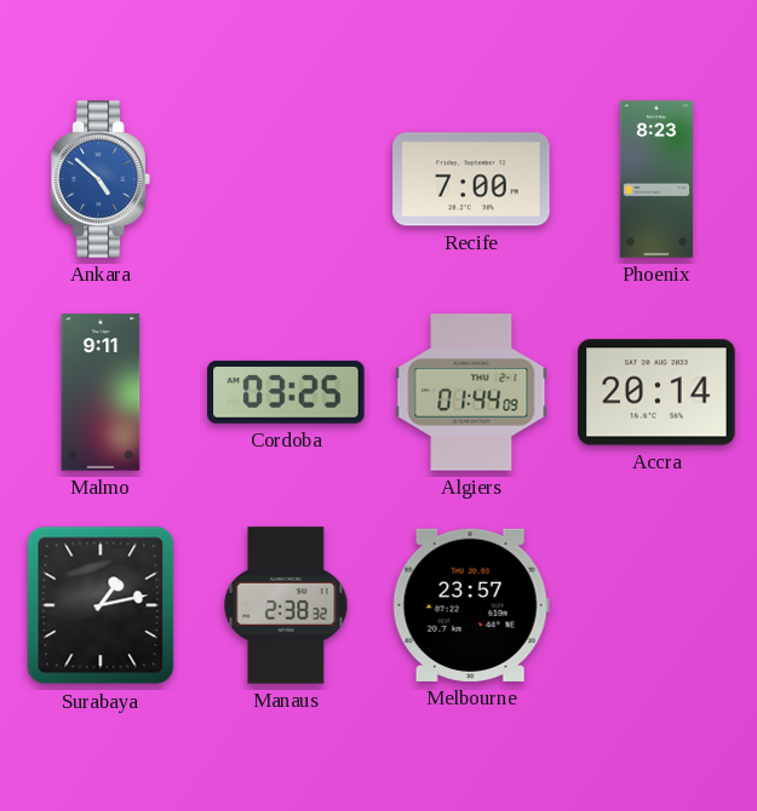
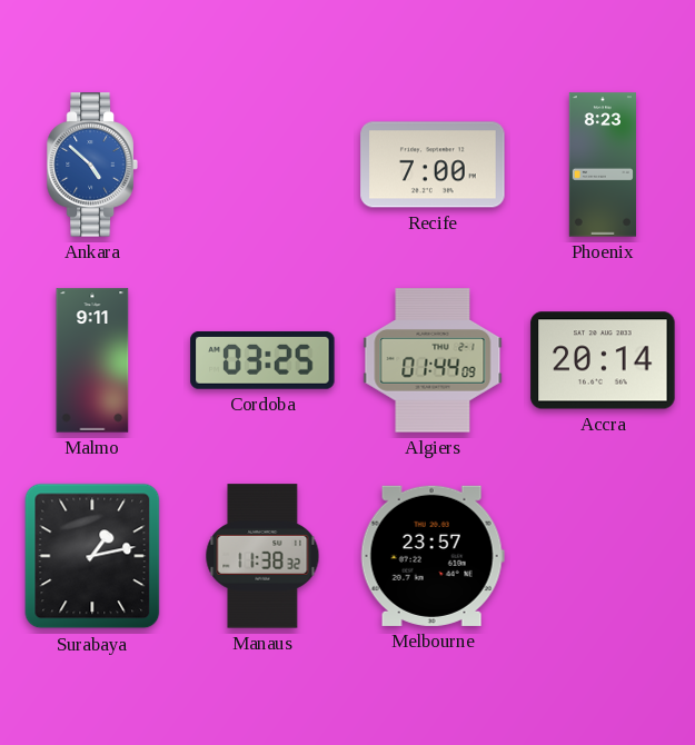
Manaus: 2:38 -> 11:38
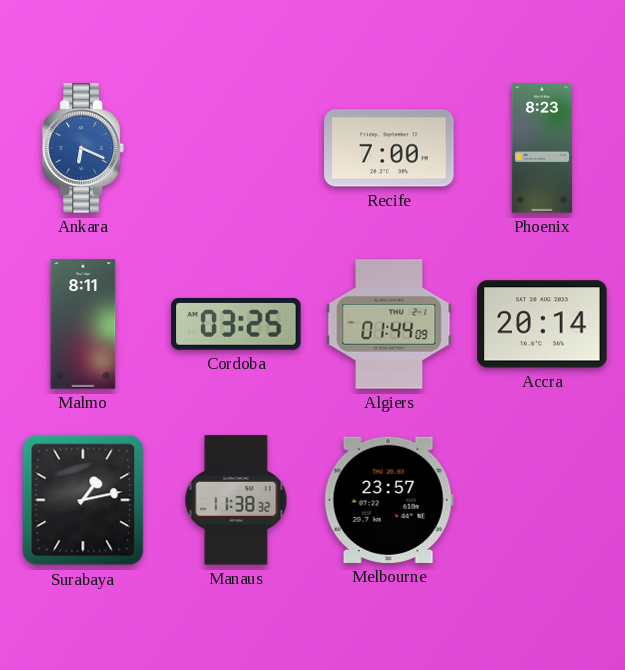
Ankara: 4:52 -> 6:19
Malmo: 9:11 -> 8:11
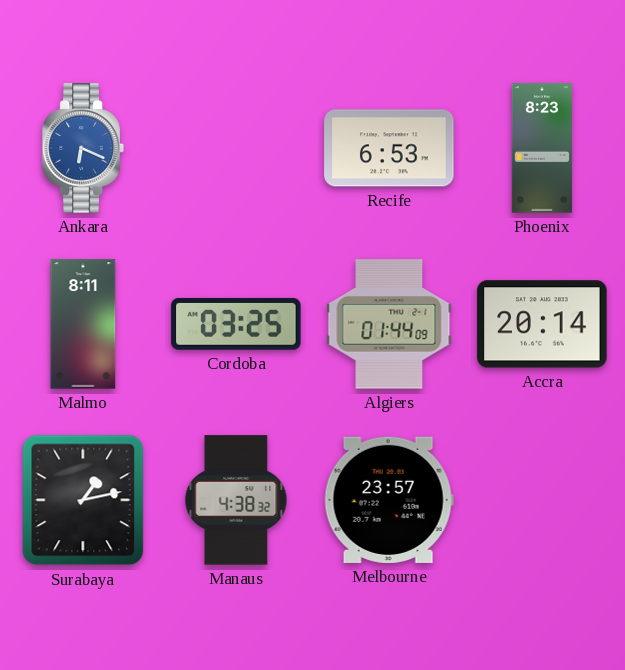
Recife: 7:00 -> 6:53
Manaus: 11:38 -> 4:38
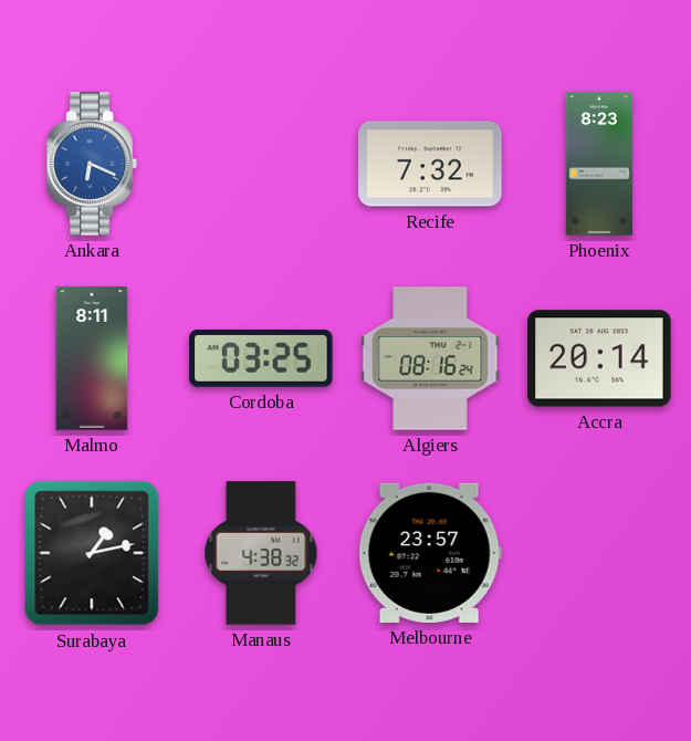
Recife: 6:53 -> 7:32
Algiers: 01:44 -> 08:16
